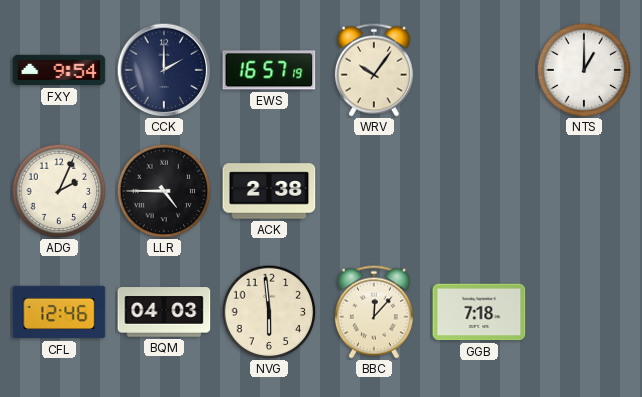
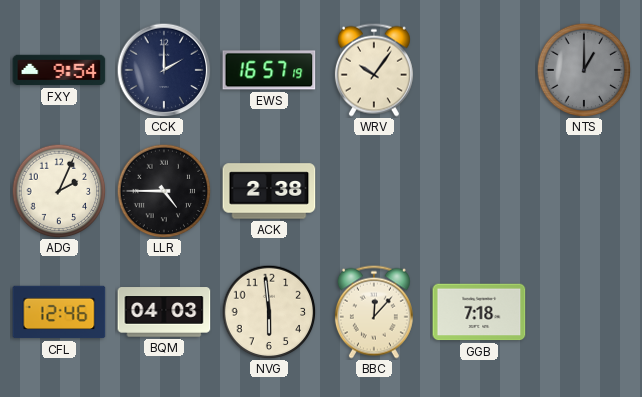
NTS dial: white -> grey
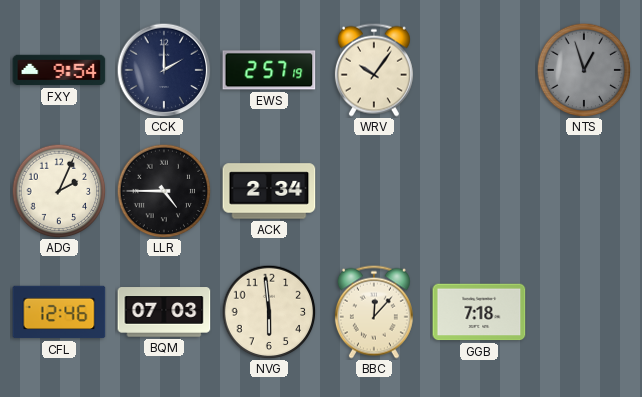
EWS: 16:57 -> 2:57
NTS: 1:00 -> 12:57
ACK: 2:38 -> 2:34
BQM: 04:03 -> 07:03
